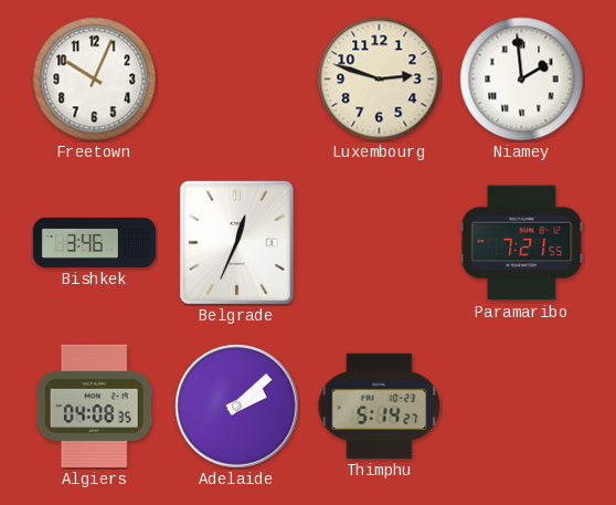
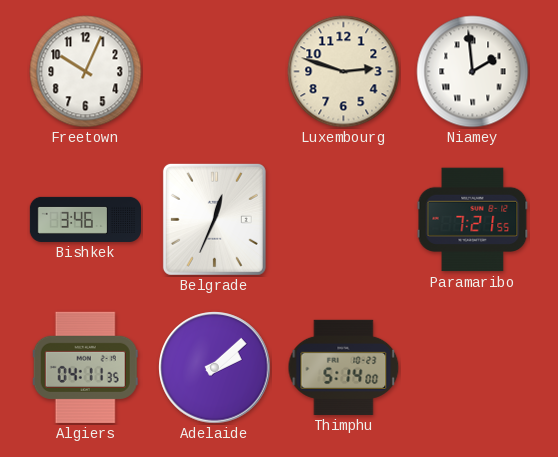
Algiers: 04:08 -> 04:11
Thimphu: 5:14:27 -> 5:14:00
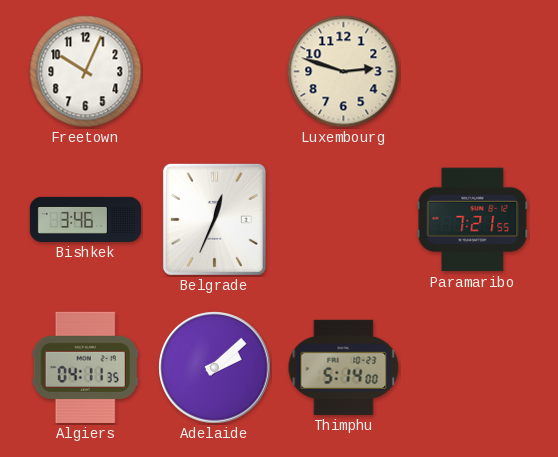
Niamey: 1:59 -> none
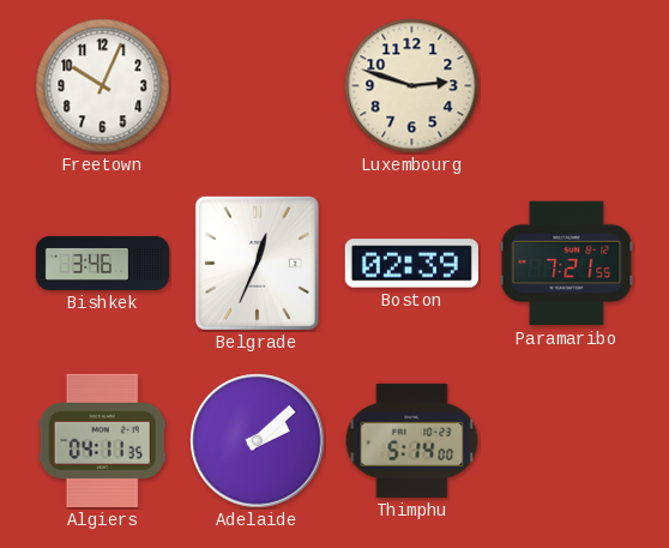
Boston: none -> 02:39
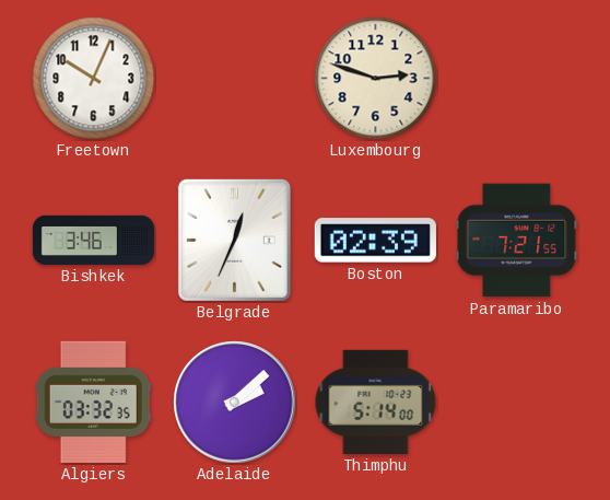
Algiers: 04:11 -> 03:32
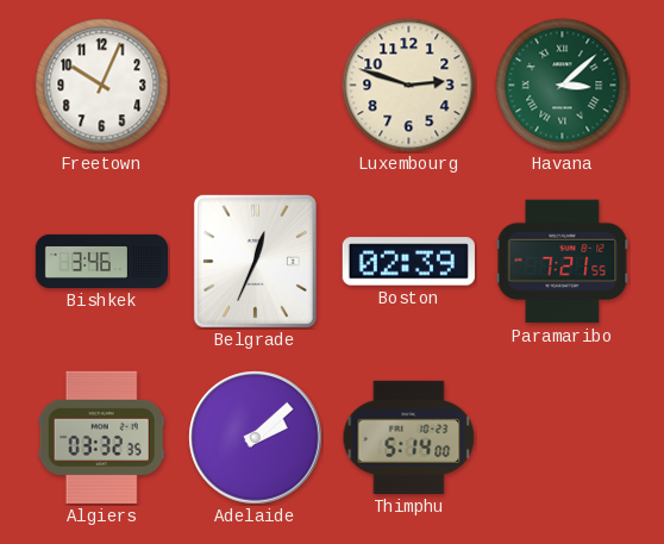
Havana: none -> 3:08
